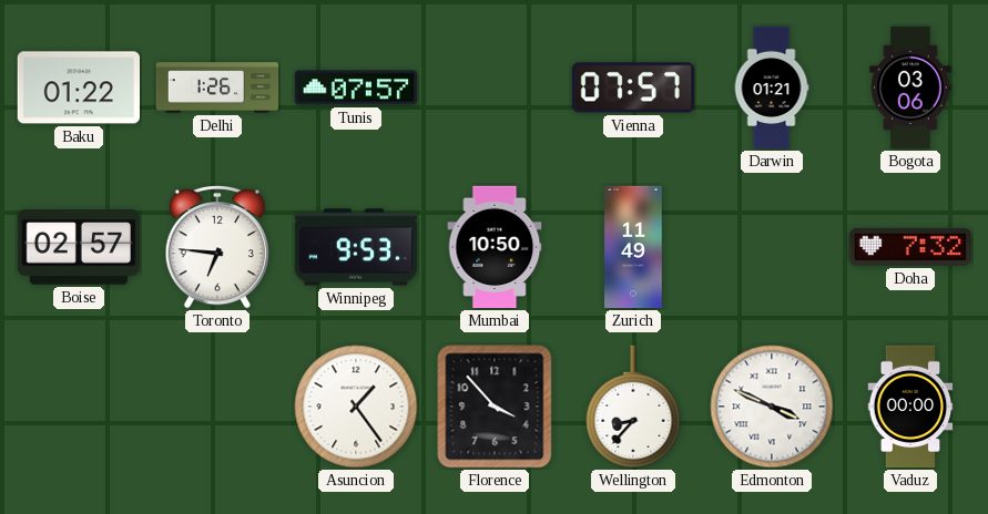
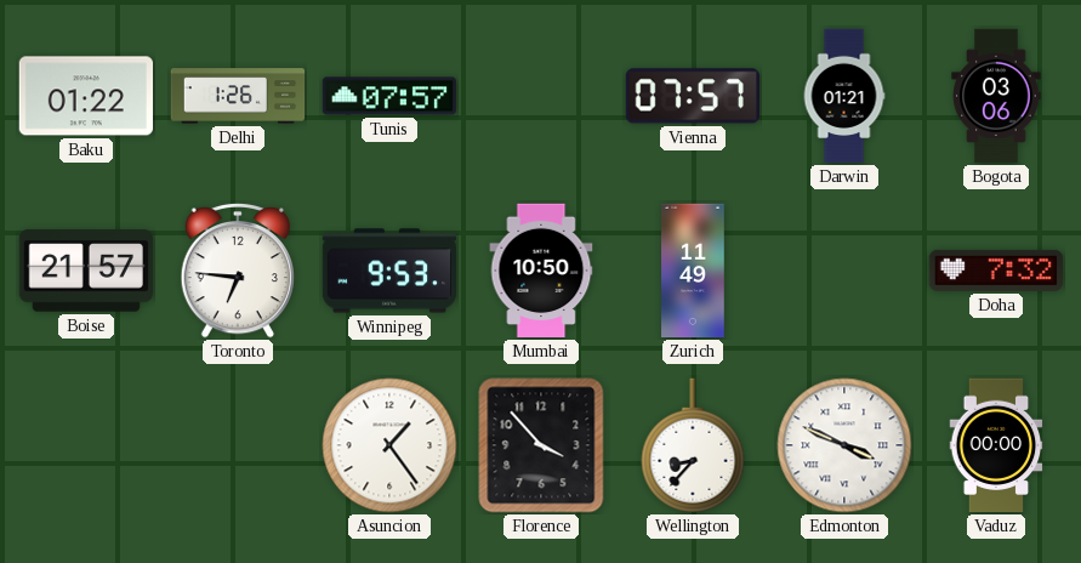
Boise: 02:57 -> 21:57
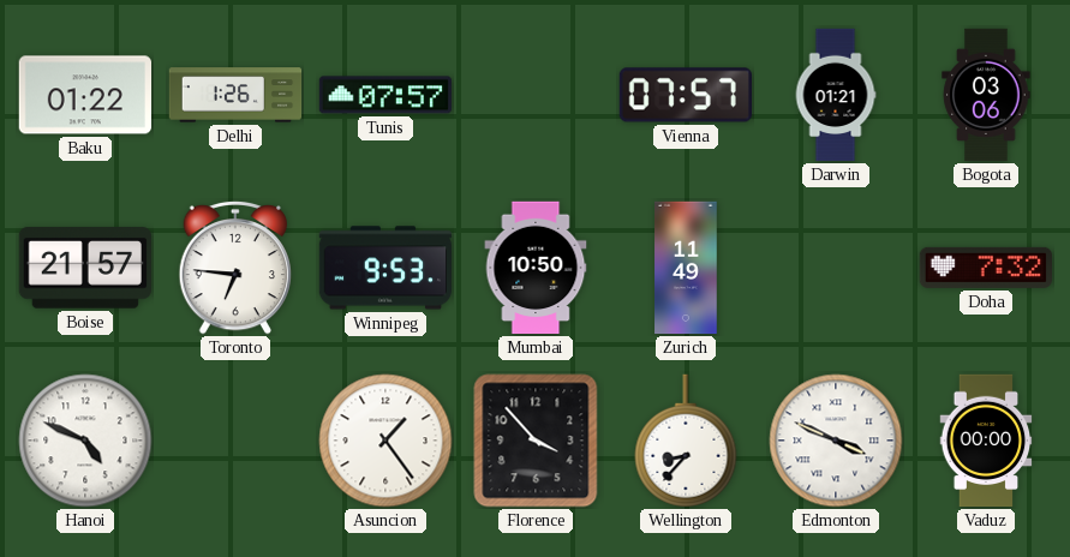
Hanoi: none -> 4:49
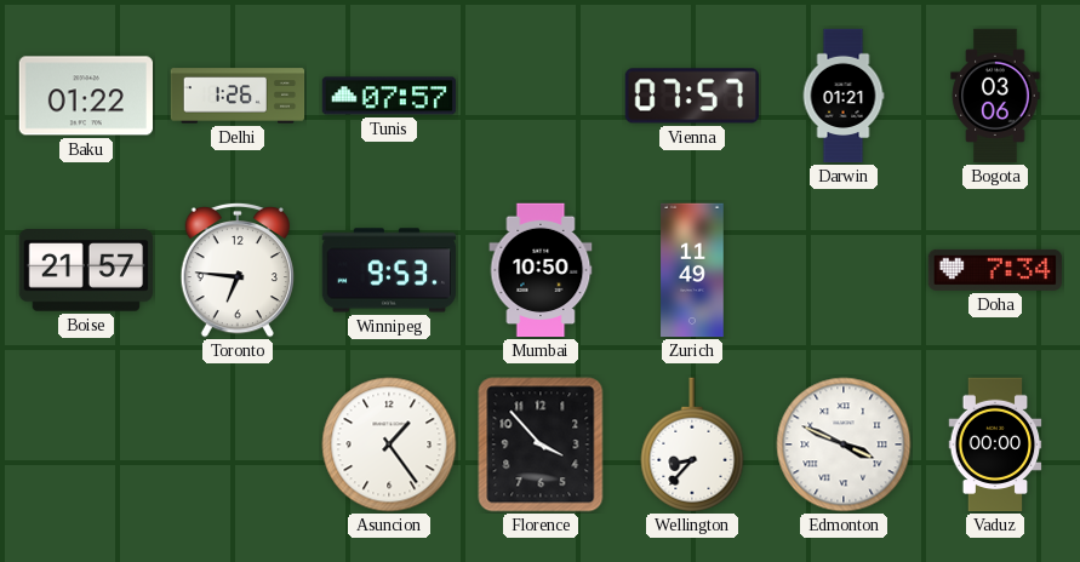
Doha: 7:32 -> 7:34
Hanoi: 4:49 -> none
